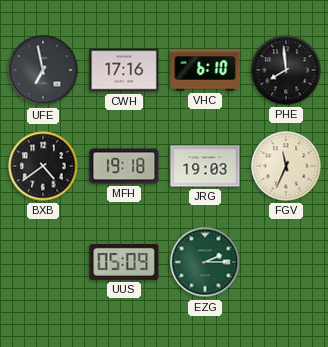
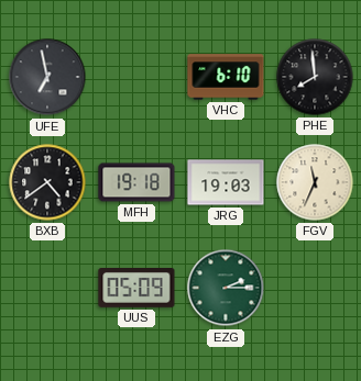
CWH: 17:16 -> none
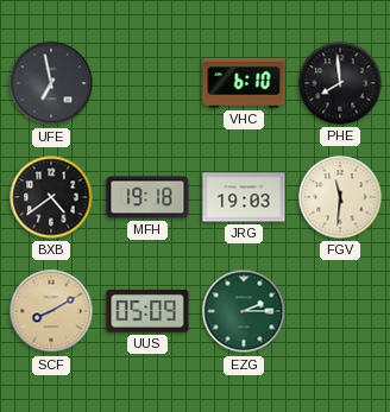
FGV: 11:34 -> 11:31
SCF: none -> 8:10
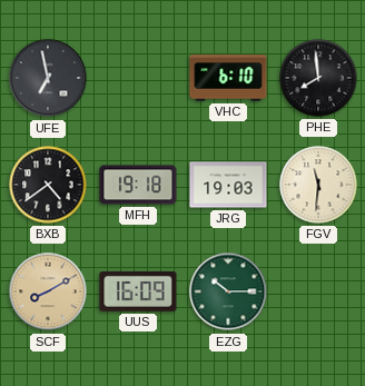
UUS: 05:09 -> 16:09
EZG: 2:15 -> 10:15
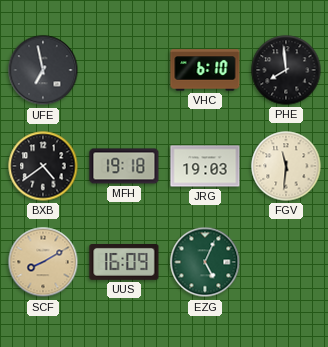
EZG: 10:15 -> 5:04
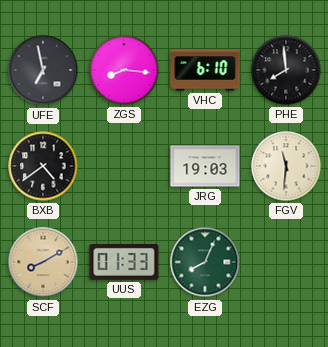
ZGS: none -> 8:16
MFH: 19:18 -> none
UUS: 16:09 -> 01:33
EZG: 5:04 -> 8:04
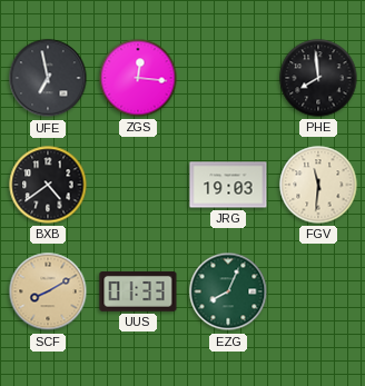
ZGS: 8:16 -> 12:16
VHC: 6:10 -> none
